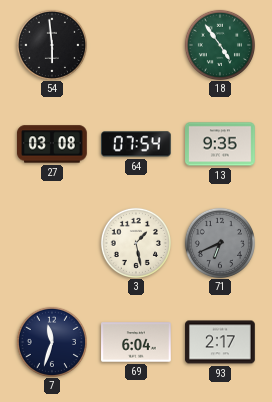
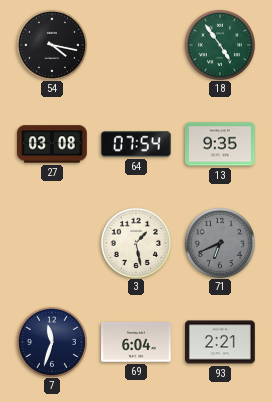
54: 5:59 -> 4:17
93: 2:17 -> 2:21
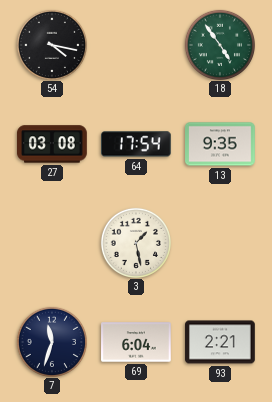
64: 07:54 -> 17:54
71: 6:41 -> none
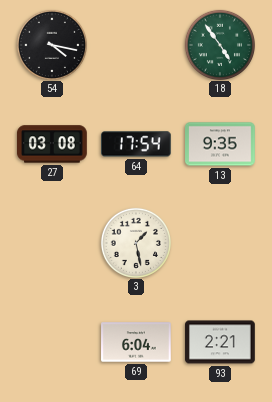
7: 11:33 -> none
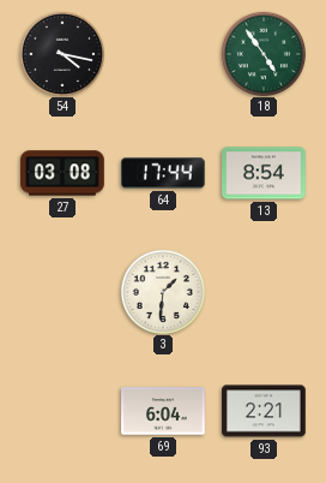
64: 17:54 -> 17:44
13: 9:35 -> 8:54
3: 1:28 -> 1:31
